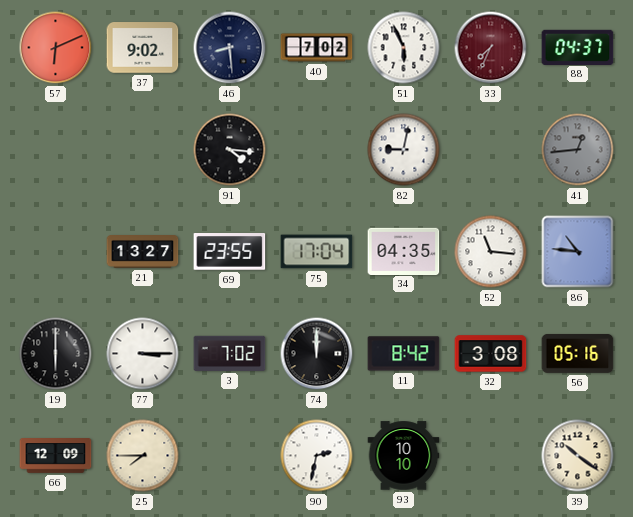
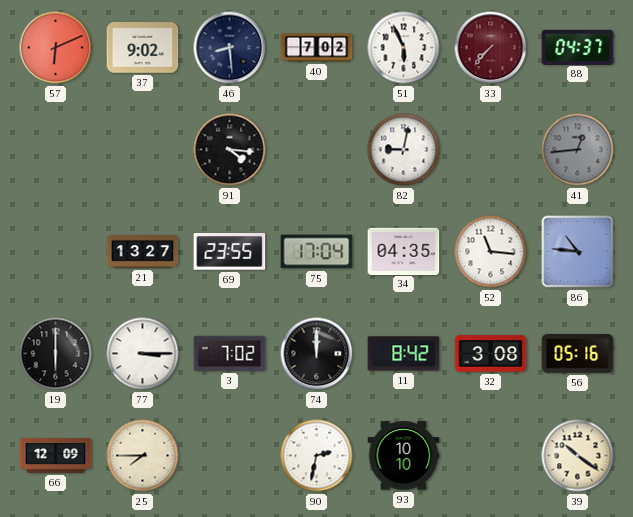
33: 7:34 -> 7:37
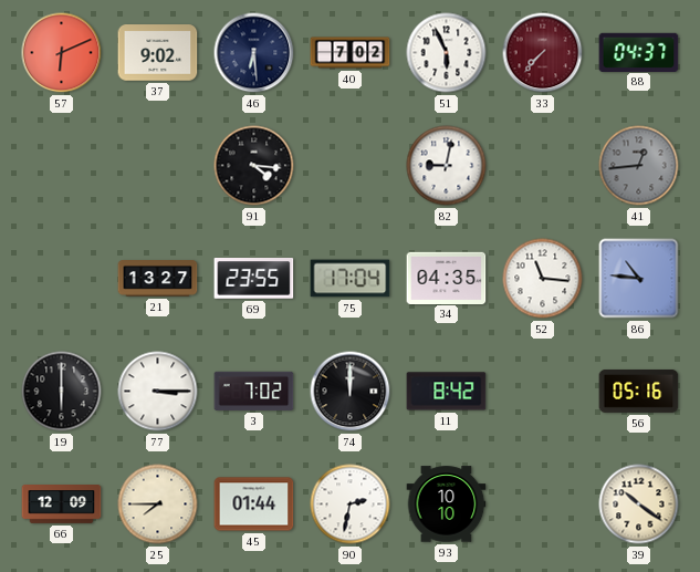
46: 8:29 -> 6:29
32: 3:08 -> none
45: none -> 01:44
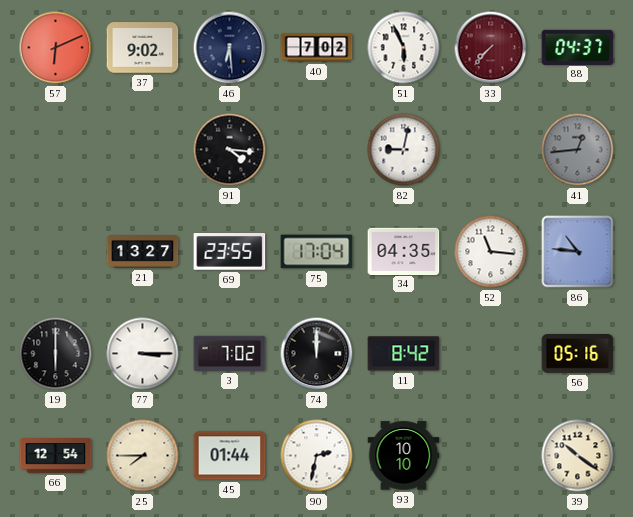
66: 12:09 -> 12:54
